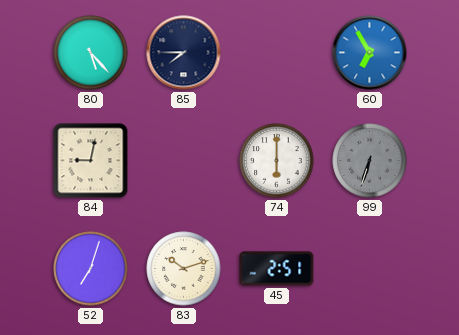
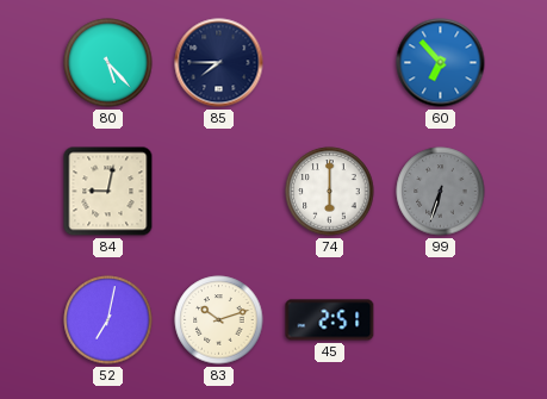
60: 6:55 -> 6:53
52: 7:03 -> 7:02
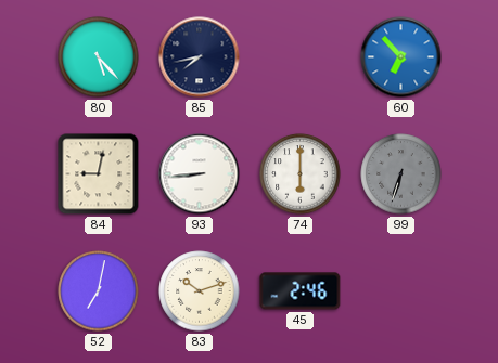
85: 7:45 -> 7:43
93: none -> 8:44
45: 2:51 -> 2:46
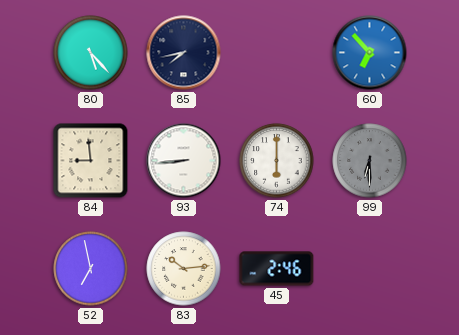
84: 9:02 -> 8:59
99: 6:33 -> 6:30
52: 7:02 -> 6:58
83: 10:12 -> 10:14
